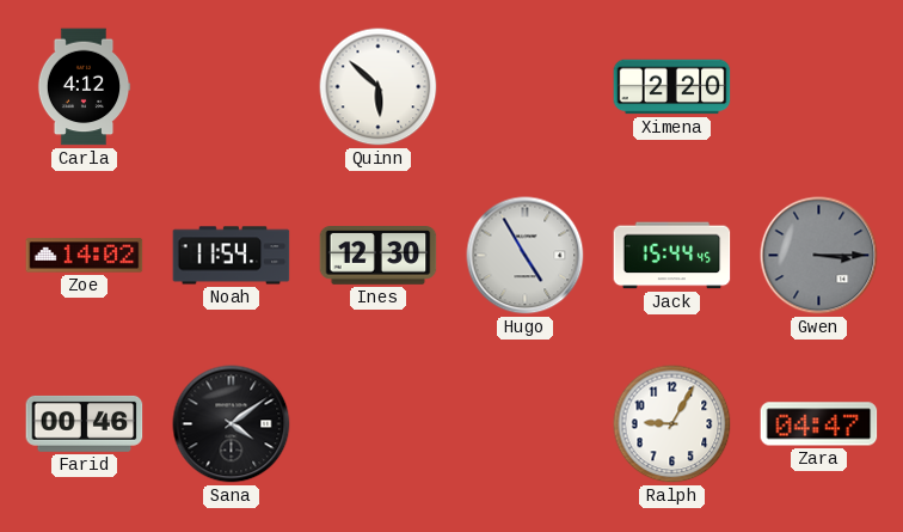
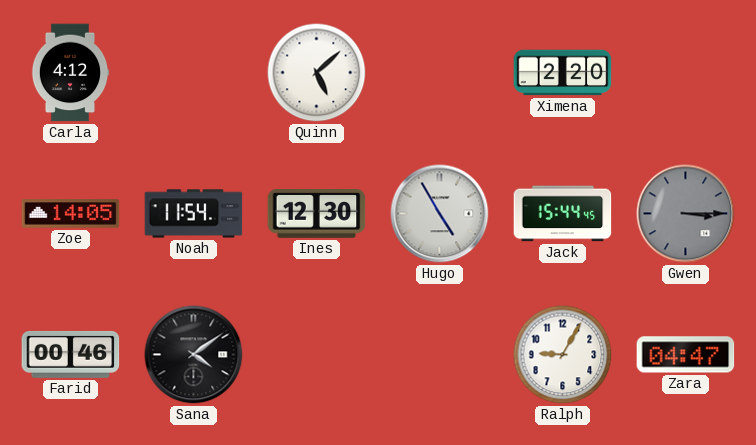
Quinn: 5:52 -> 5:08
Zoe: 14:02 -> 14:05
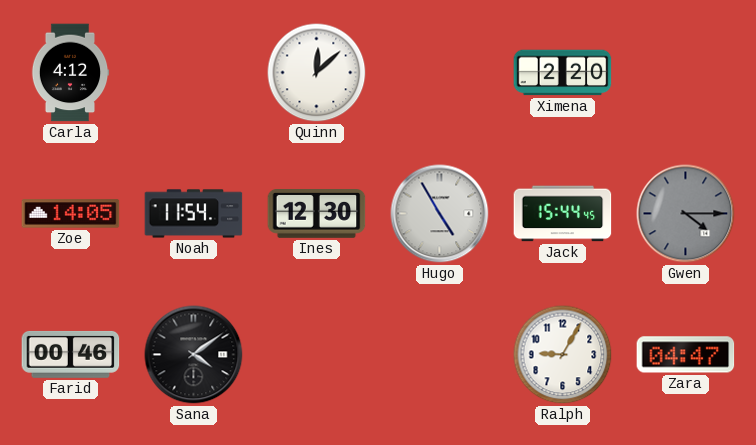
Quinn: 5:08 -> 12:08
Gwen: 3:15 -> 4:15
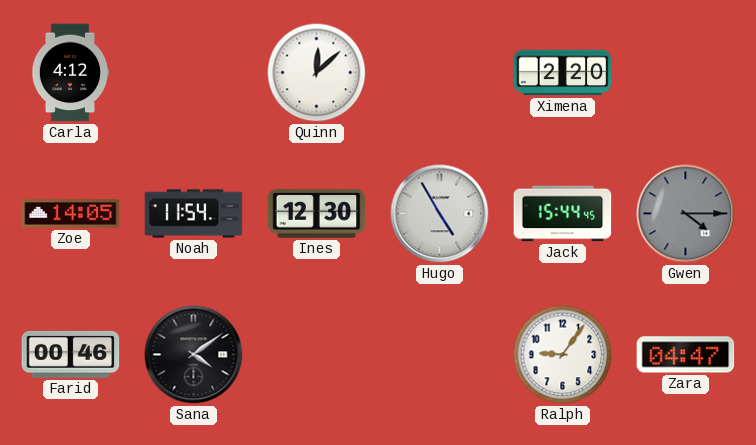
Ralph: 9:05 -> 9:06
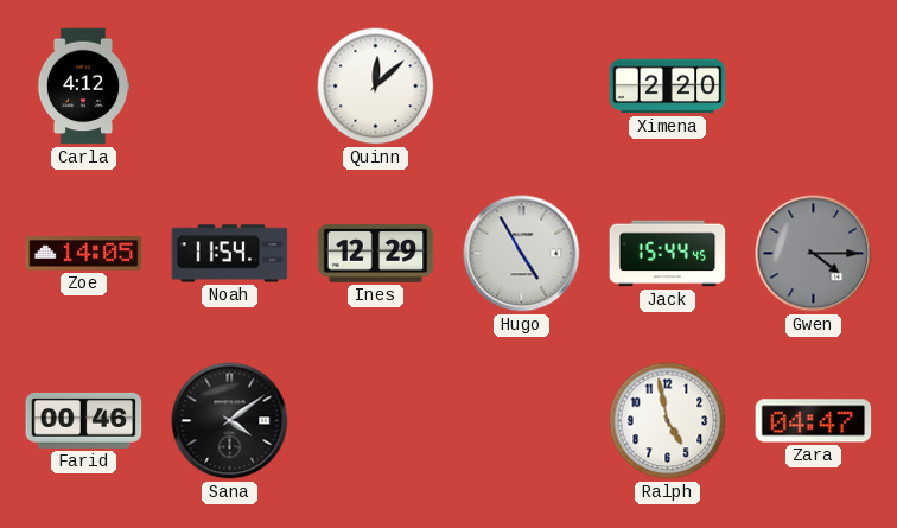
Ines: 12:30 -> 12:29
Ralph: 9:06 -> 4:58
